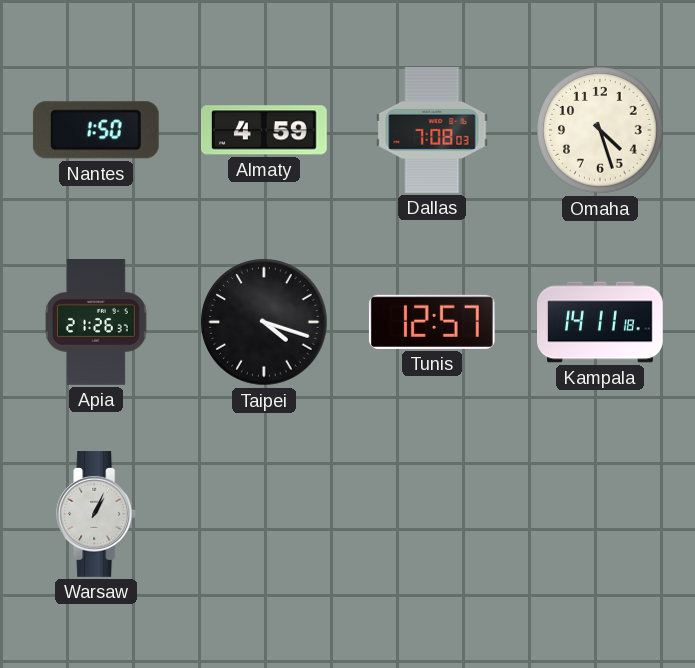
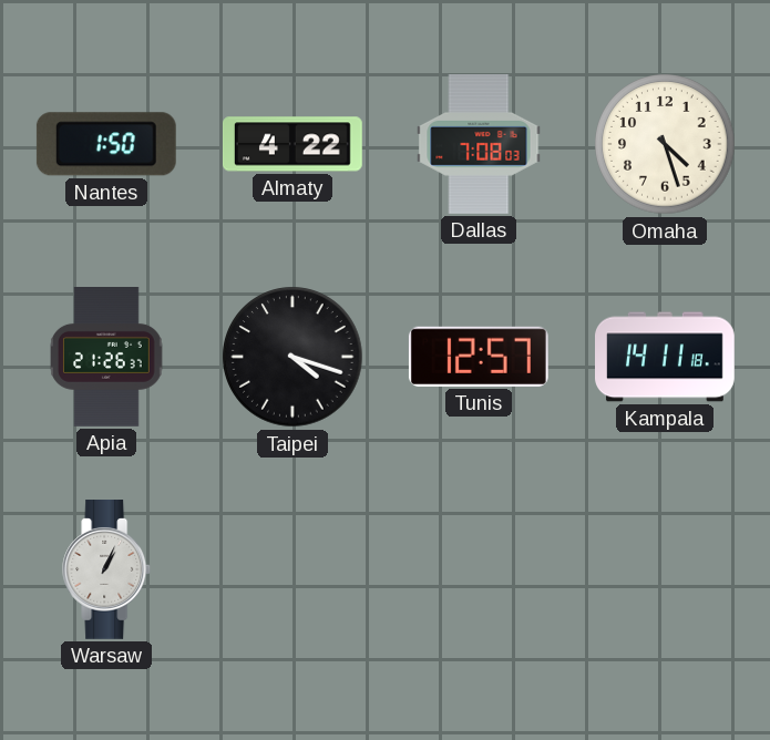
Almaty: 4:59 -> 4:22
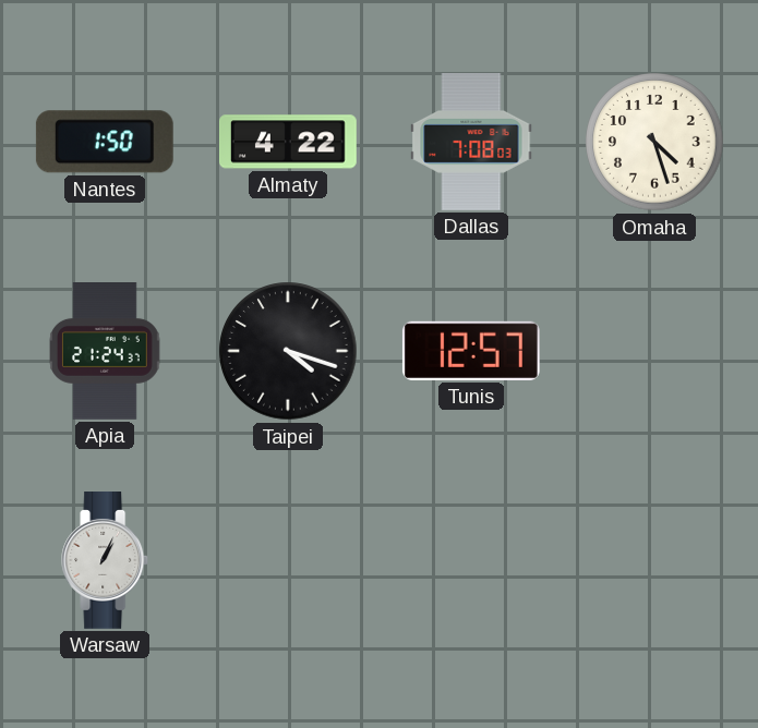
Apia: 21:26 -> 21:24
Kampala: 14:11 -> none
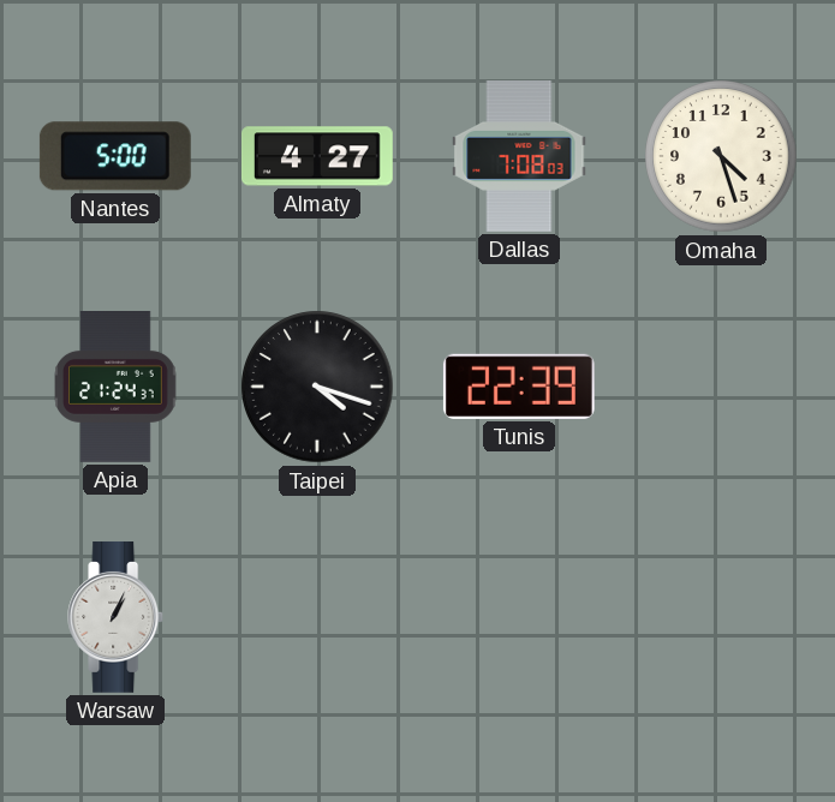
Nantes: 1:50 -> 5:00
Almaty: 4:22 -> 4:27
Tunis: 12:57 -> 22:39
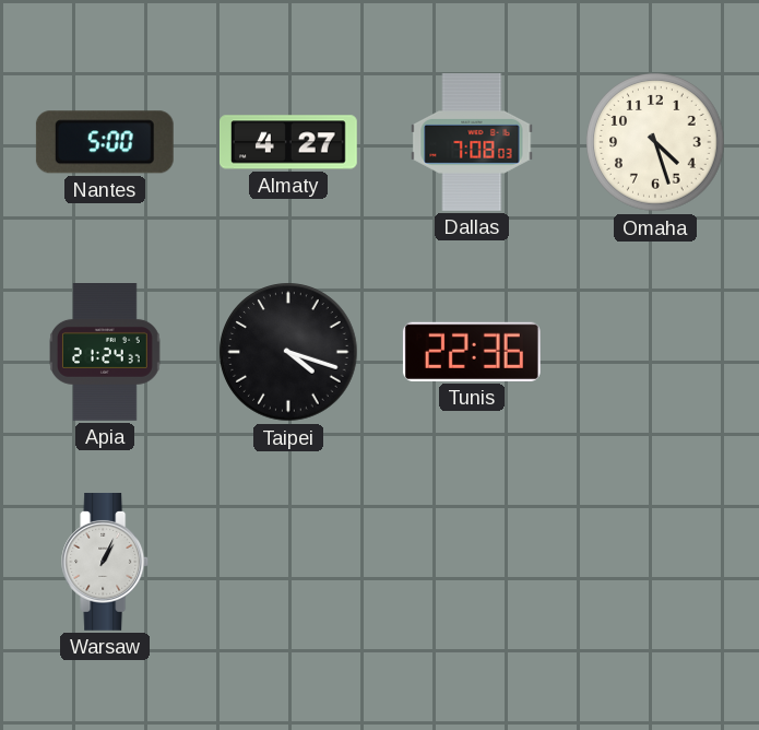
Tunis: 22:39 -> 22:36
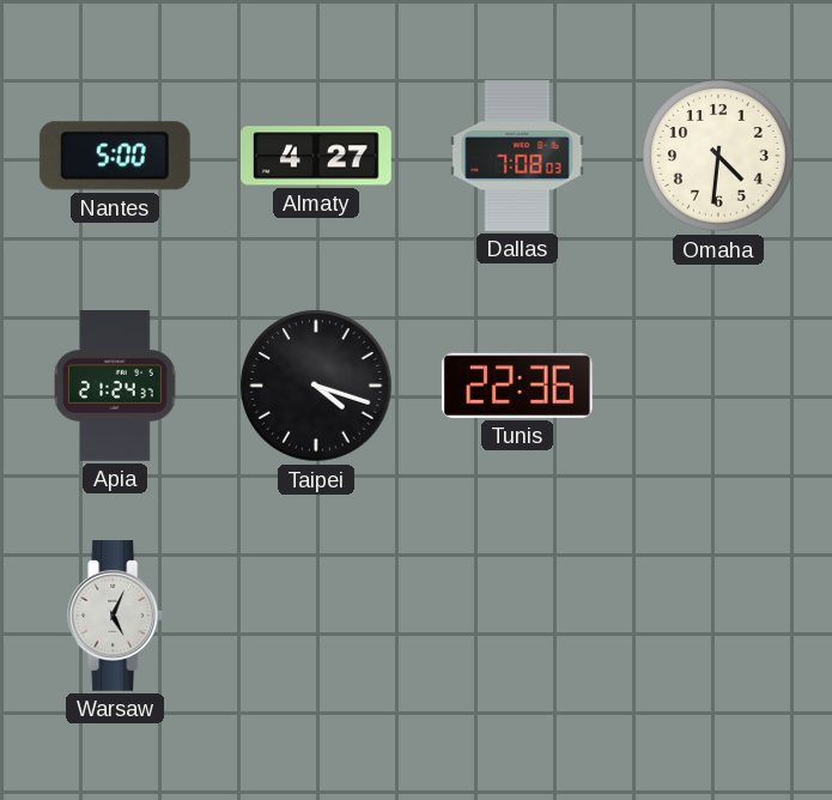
Omaha: 4:27 -> 4:31
Warsaw: 1:04 -> 5:04
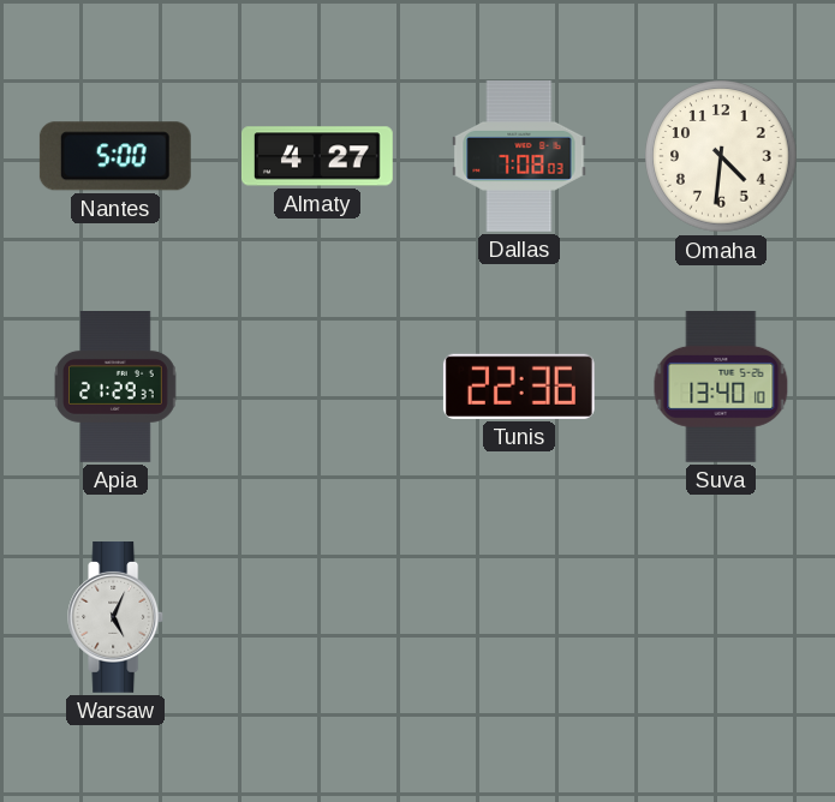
Apia: 21:24 -> 21:29
Taipei: 4:18 -> none
Suva: none -> 13:40
